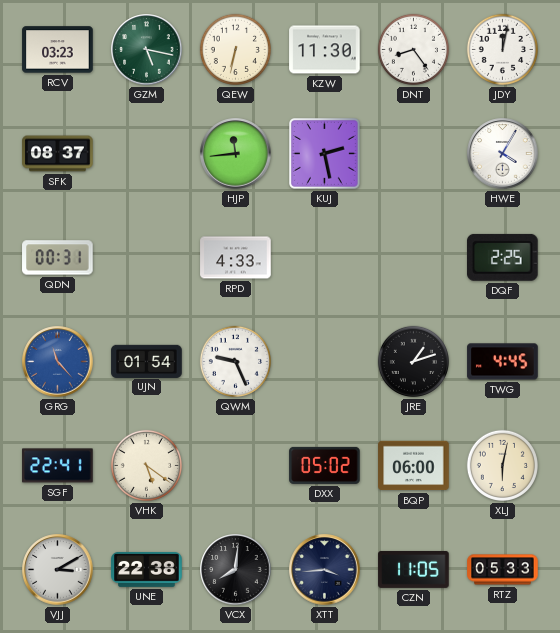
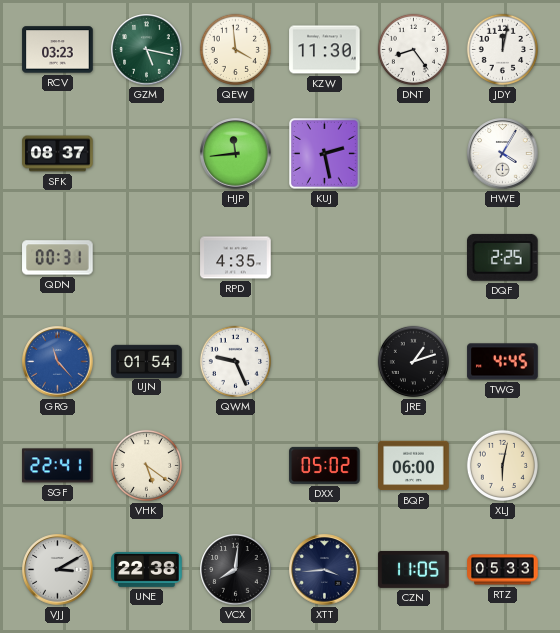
QEW: 6:32 -> 3:59
RPD: 4:33 -> 4:35
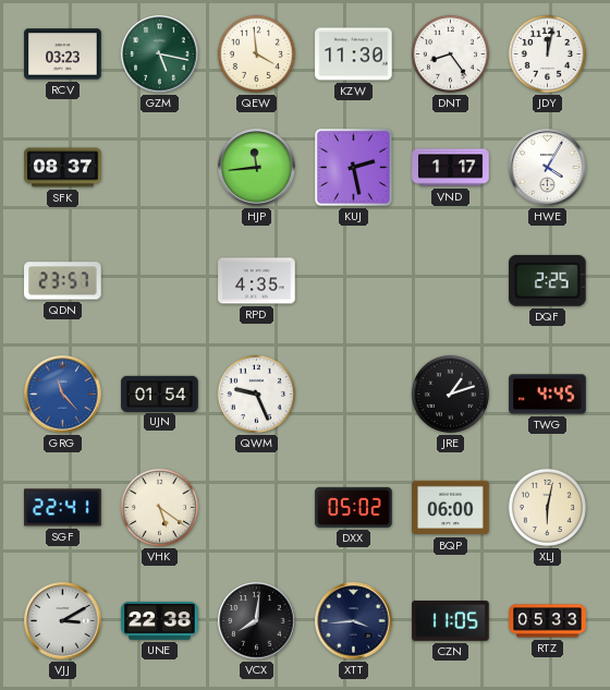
VND: none -> 1:17
QDN: 00:31 -> 23:57
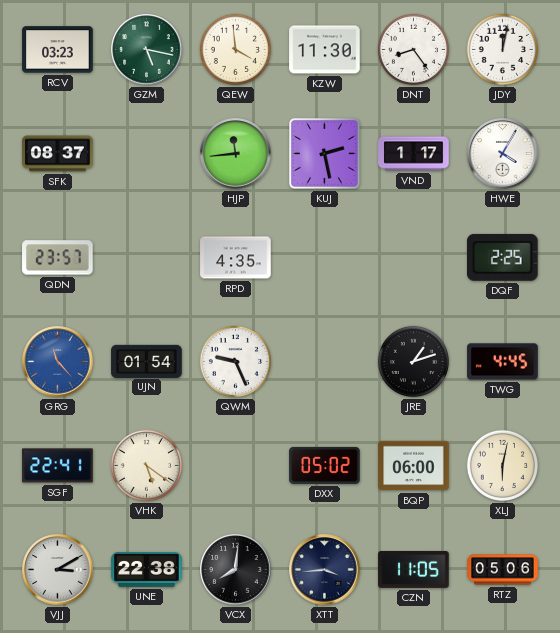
RTZ: 05:33 -> 05:06
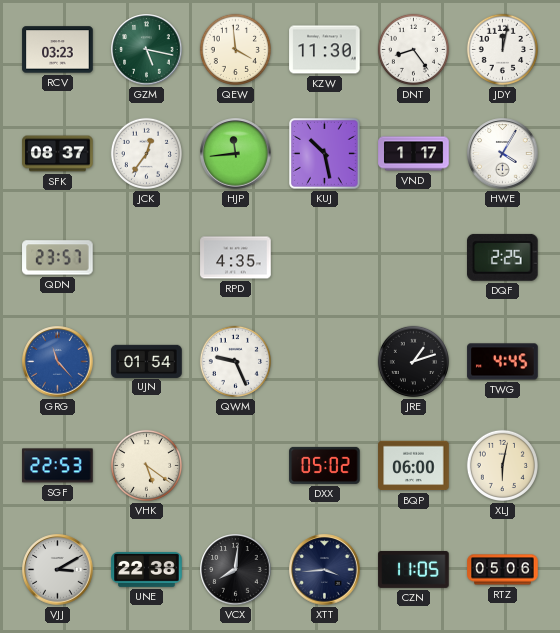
JCK: none -> 12:36
KUJ: 2:28 -> 10:28
SGF: 22:41 -> 22:53
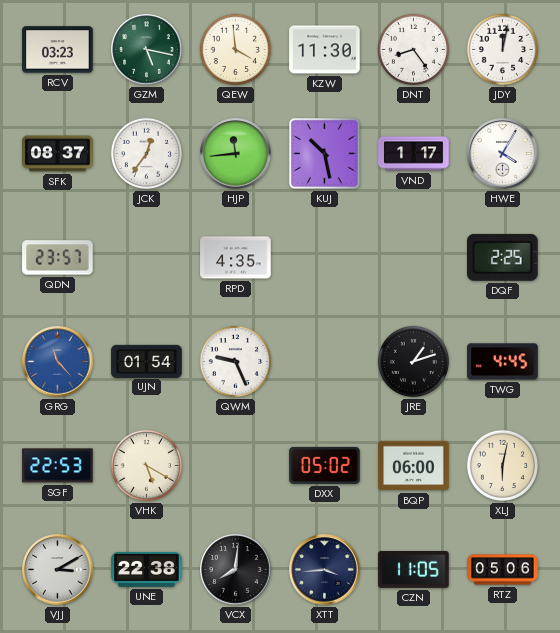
VHK: 5:21 -> 5:20
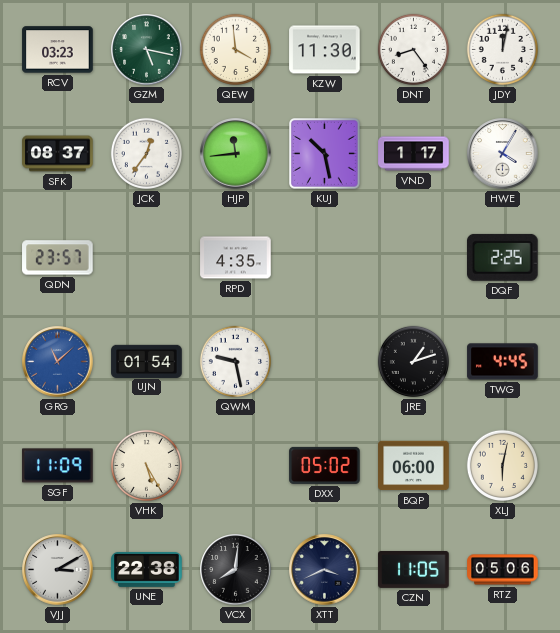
GRG: 11:23 -> 11:08
QWM: 9:26 -> 9:28
SGF: 22:53 -> 11:09
VHK: 5:20 -> 5:25
XTT: 3:44 -> 3:41
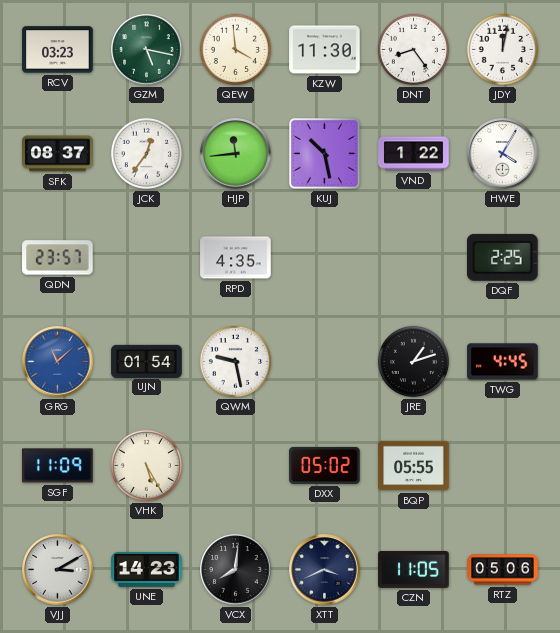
VND: 1:17 -> 1:22
BQP: 06:00 -> 05:55
XLJ: 6:02 -> none
UNE: 22:38 -> 14:23
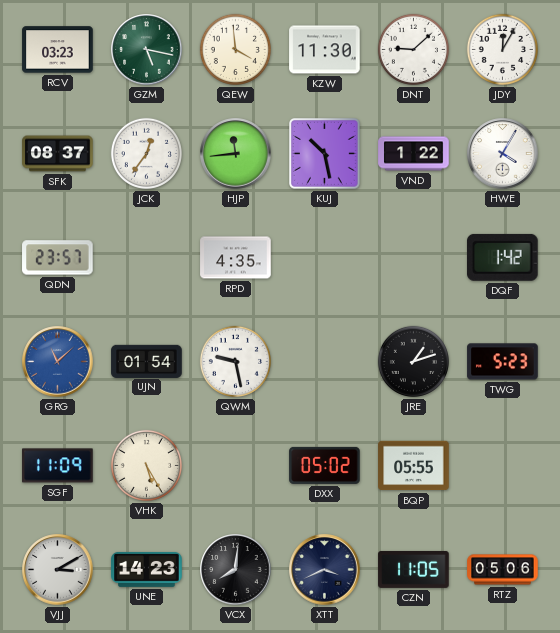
DNT: 8:24 -> 9:08
JDY: 12:02 -> 12:05
DQF: 2:25 -> 1:42
TWG: 4:45 -> 5:23
